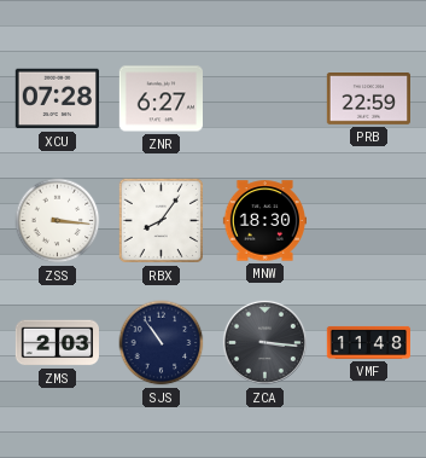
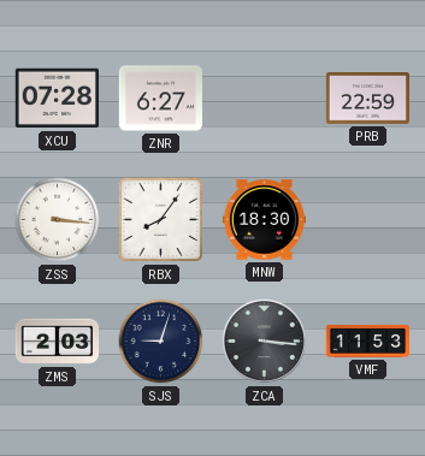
SJS: 10:54 -> 9:03
VMF: 11:48 -> 11:53
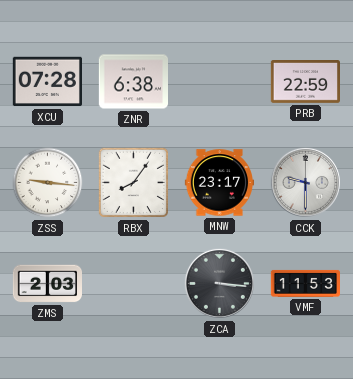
ZNR: 6:27 -> 6:38
ZSS: 3:16 -> 9:16
MNW: 18:30 -> 23:17
CCK: none -> 9:30
SJS: 9:03 -> none
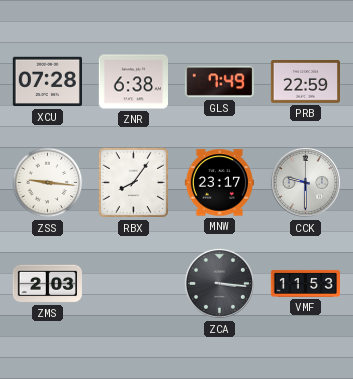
GLS: none -> 7:49
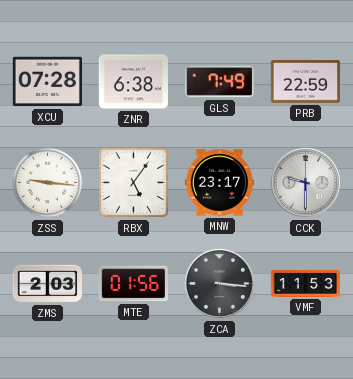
RBX: 8:06 -> 5:06
MTE: none -> 01:56
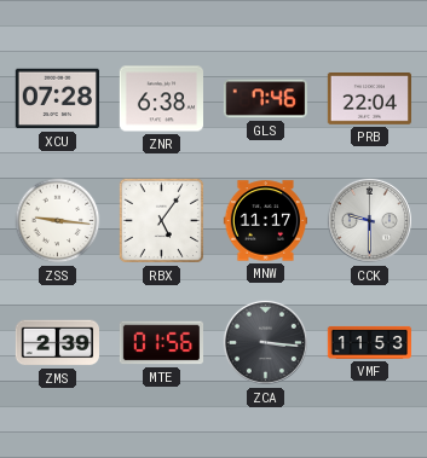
GLS: 7:49 -> 7:46
PRB: 22:59 -> 22:04
MNW: 23:17 -> 11:17
ZMS: 2:03 -> 2:39
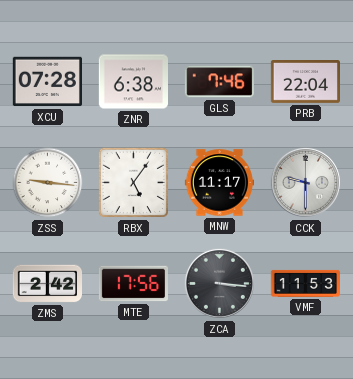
ZMS: 2:39 -> 2:42
MTE: 01:56 -> 17:56
